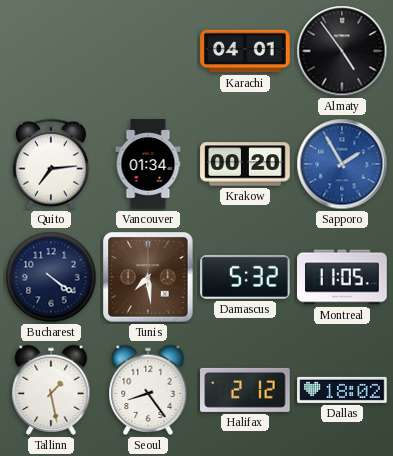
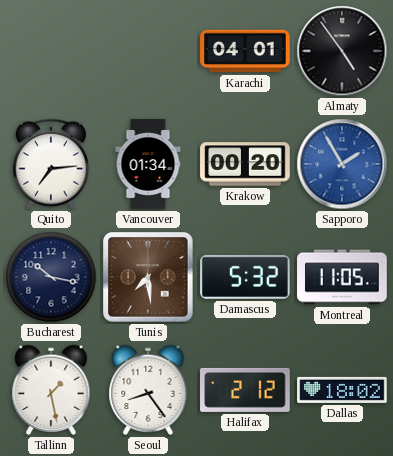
Bucharest: 4:21 -> 10:17
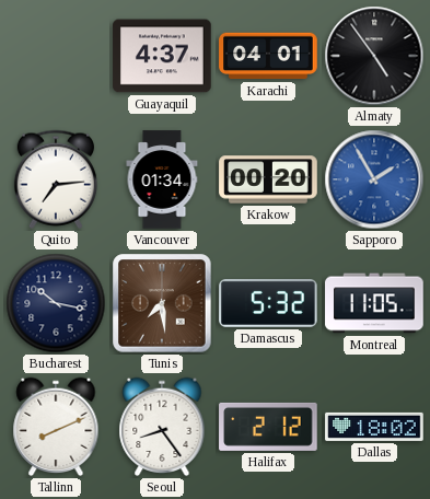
Guayaquil: none -> 4:37
Tallinn: 1:28 -> 8:11
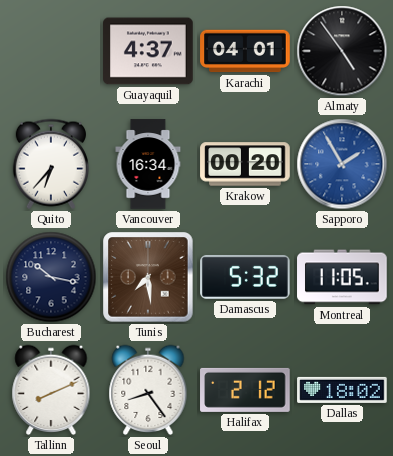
Quito: 7:14 -> 6:37
Vancouver: 01:34 -> 16:34
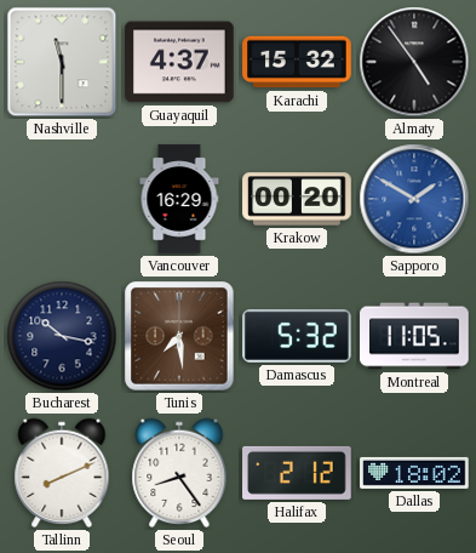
Nashville: none -> 11:30
Karachi: 04:01 -> 15:32
Quito: 6:37 -> none
Vancouver: 16:34 -> 16:29
Sapporo: 1:55 -> 1:50
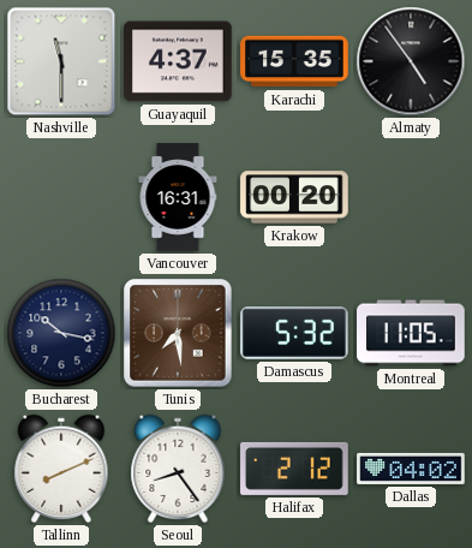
Karachi: 15:32 -> 15:35
Vancouver: 16:29 -> 16:31
Sapporo: 1:50 -> none
Dallas: 18:02 -> 04:02
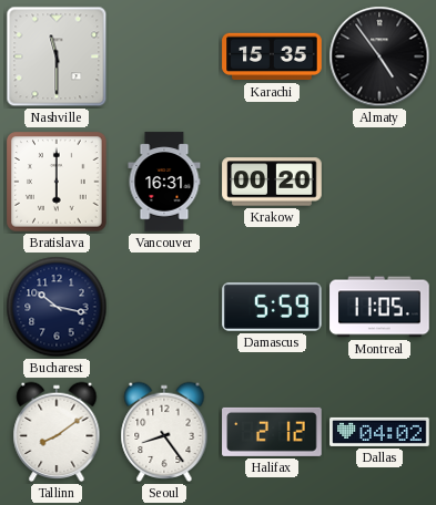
Guayaquil: 4:37 -> none
Bratislava: none -> 6:00
Tunis: 7:29 -> none
Damascus: 5:32 -> 5:59
Tallinn: 8:11 -> 8:09
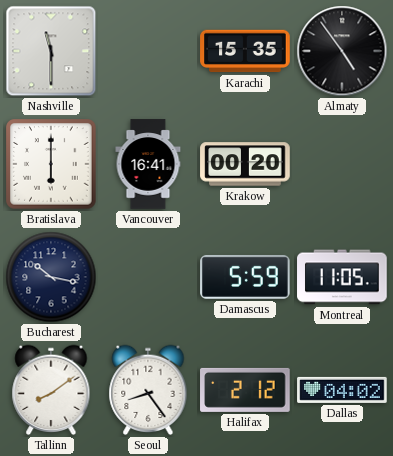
Vancouver: 16:31 -> 16:41
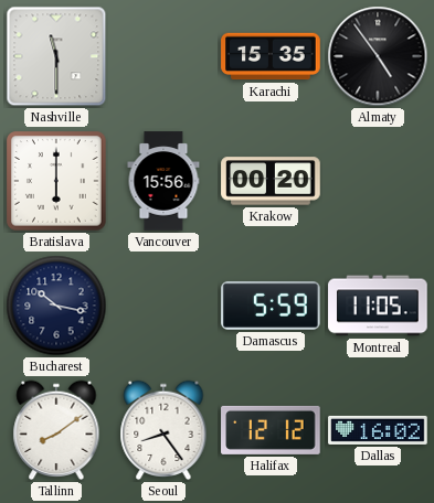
Vancouver: 16:41 -> 15:56
Halifax: 2:12 -> 12:12
Dallas: 04:02 -> 16:02
